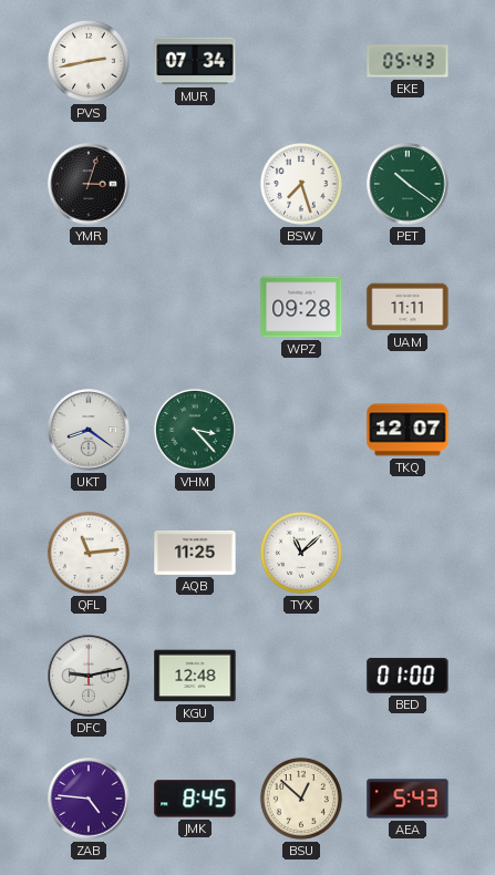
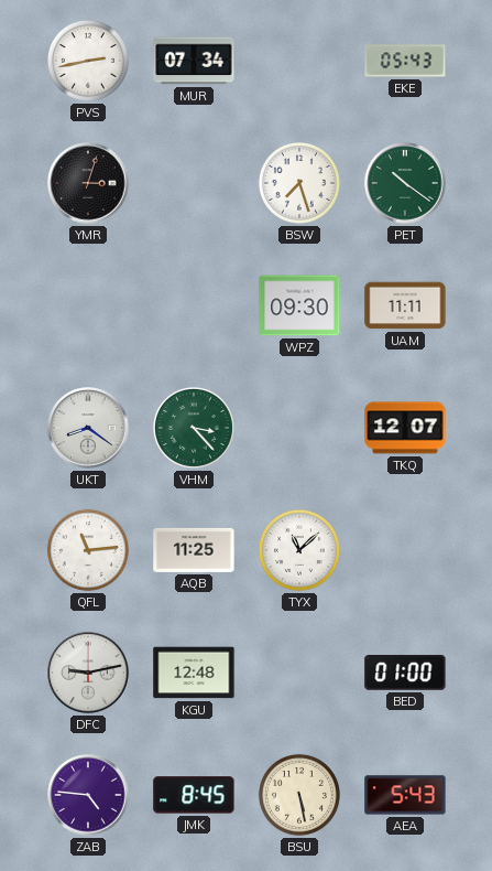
WPZ: 09:28 -> 09:30
BSU: 12:52 -> 5:28
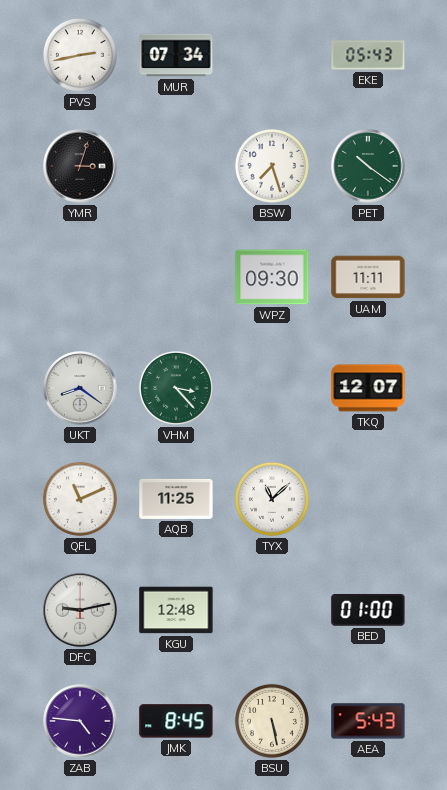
QFL: 11:14 -> 11:11
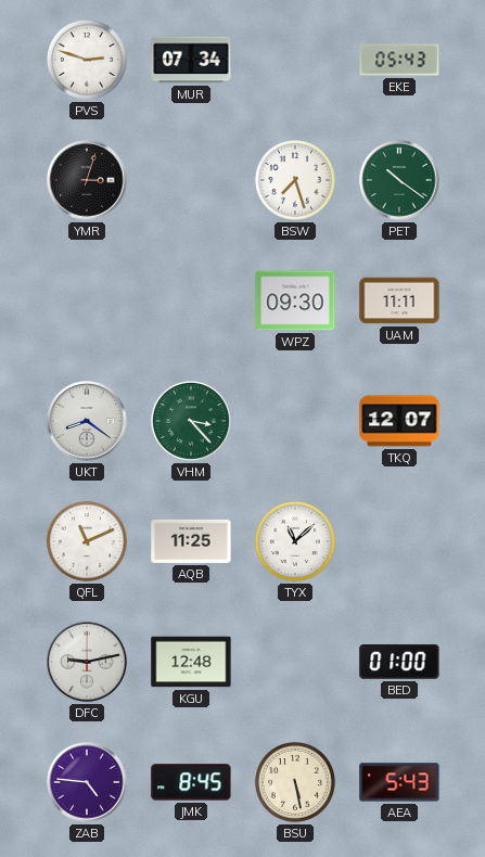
PVS: 2:43 -> 2:48
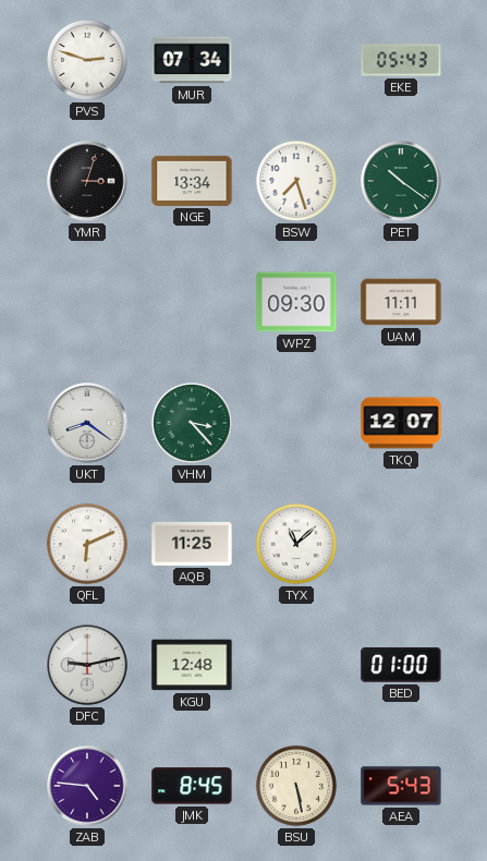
NGE: none -> 13:34
QFL: 11:11 -> 6:11
